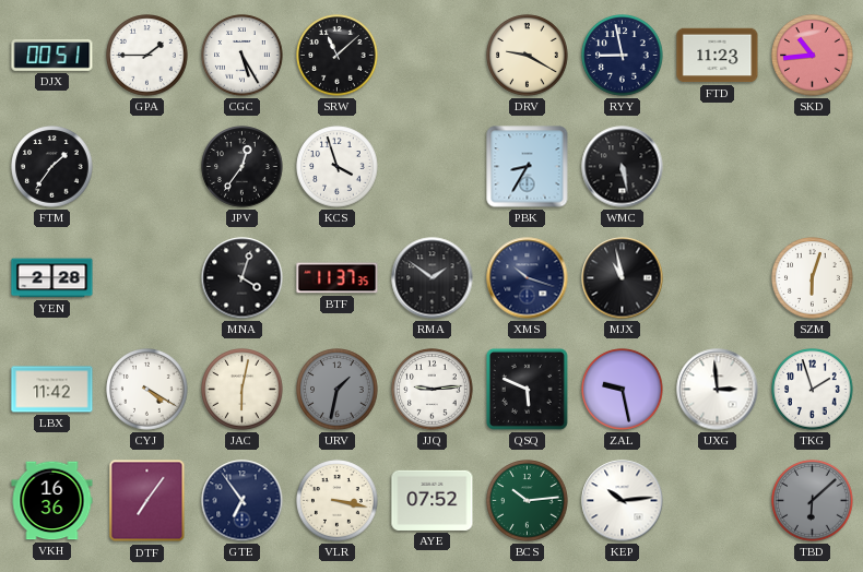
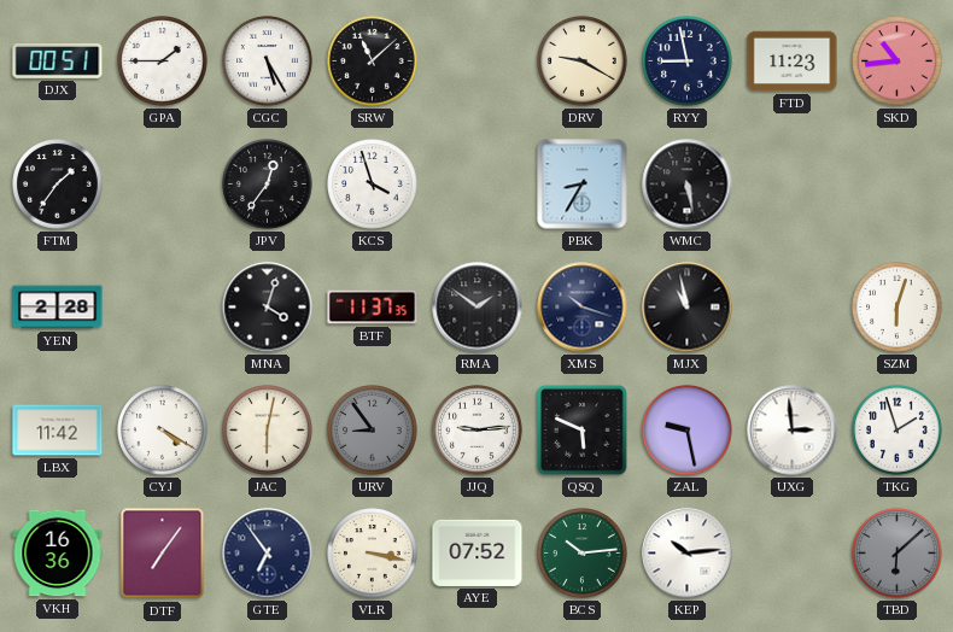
URV: 1:32 -> 8:54
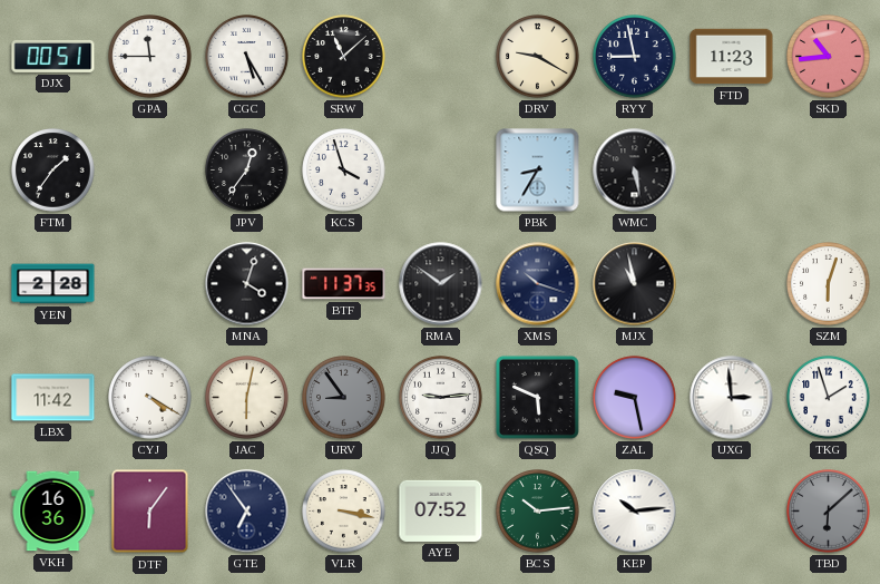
GPA: 1:45 -> 11:45
DTF: 7:06 -> 6:06
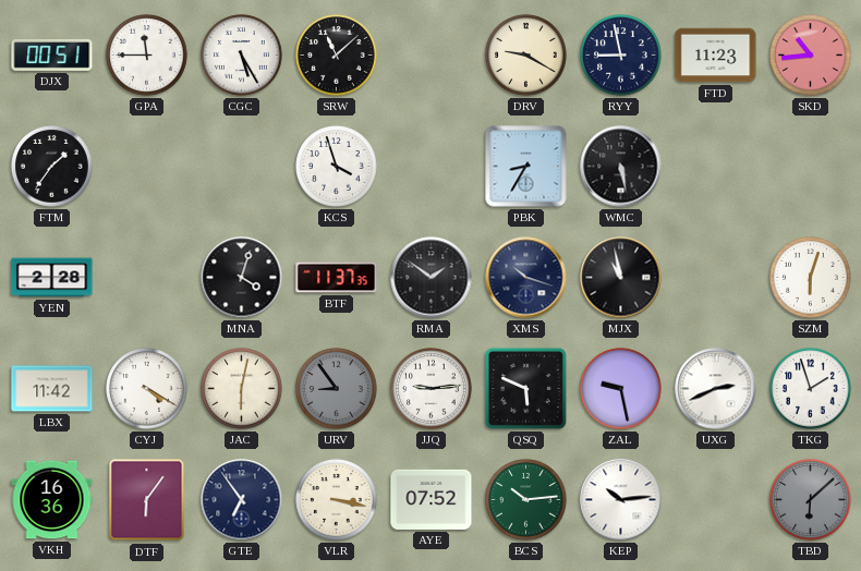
JPV: 12:36 -> none
UXG: 2:59 -> 2:41
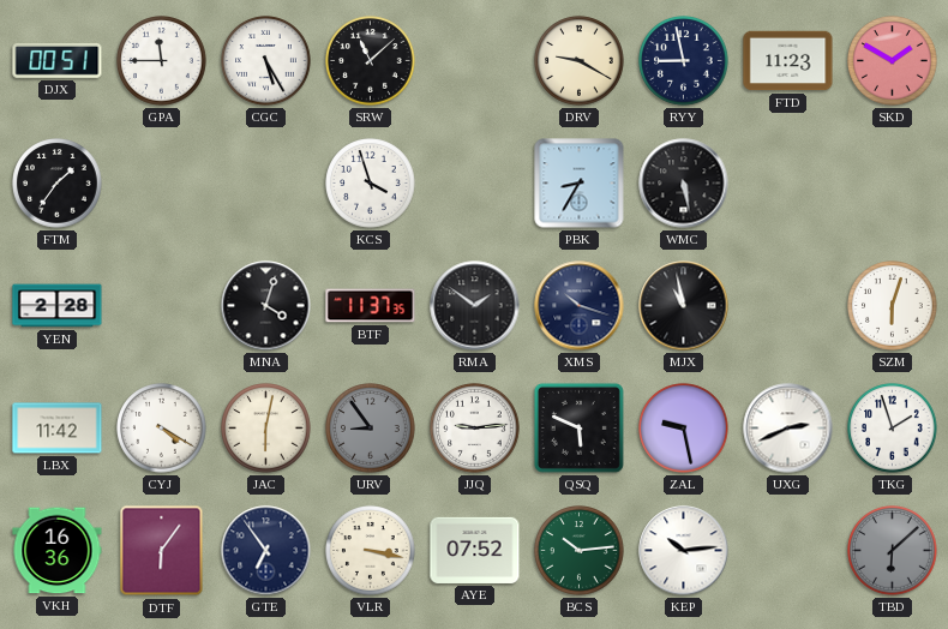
SKD: 10:44 -> 1:50
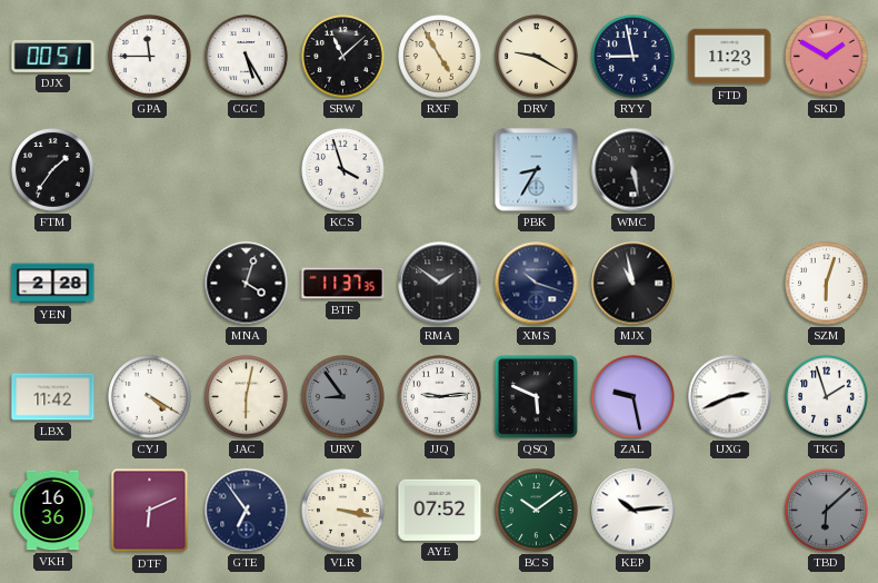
RXF: none -> 4:55
DTF: 6:06 -> 6:11
BCS: 10:14 -> 10:09
